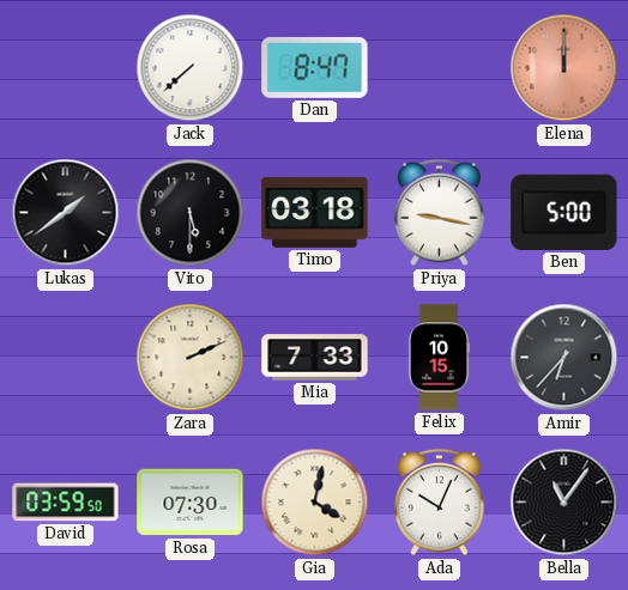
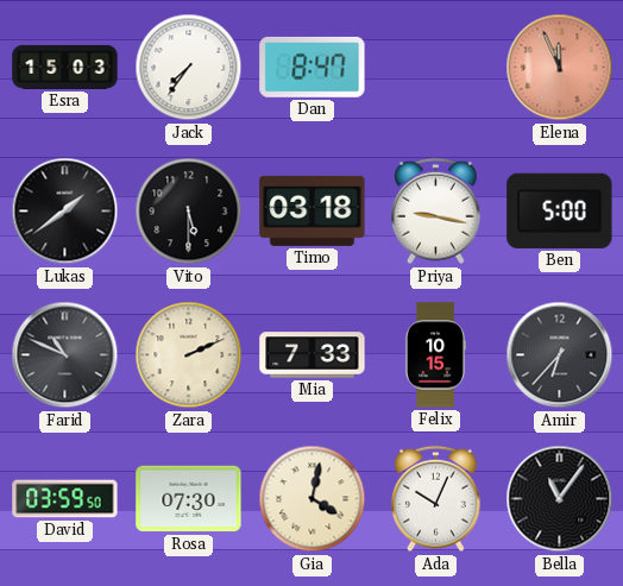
Esra: none -> 15:03
Jack: 7:38 -> 7:36
Elena: 12:00 -> 11:56
Farid: none -> 10:49
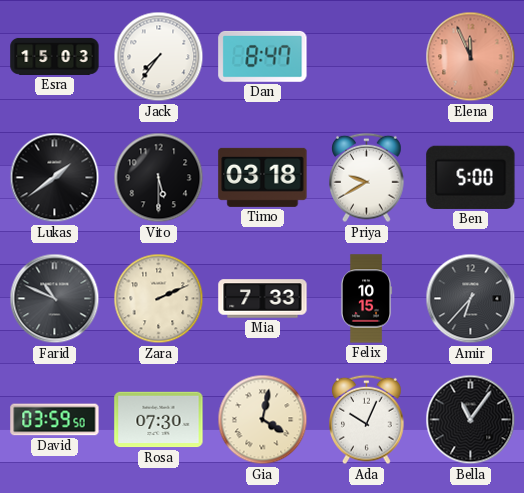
Priya: 9:17 -> 9:40
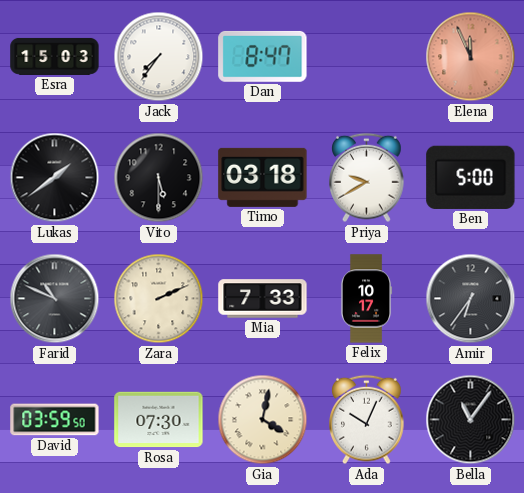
Felix: 10:15 -> 10:17
Amir: 6:37 -> 6:36
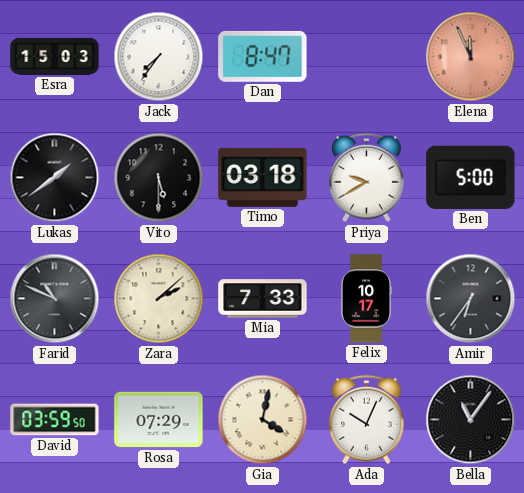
Zara: 2:11 -> 2:08
Rosa: 07:30 -> 07:29
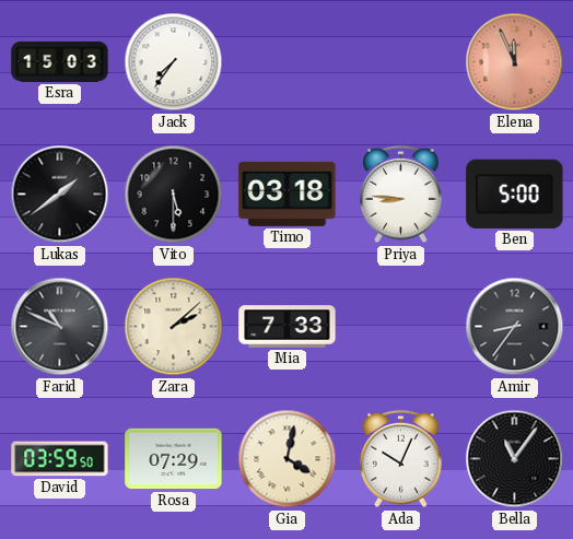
Dan: 8:47 -> none
Priya: 9:40 -> 8:46
Felix: 10:17 -> none
Amir: 6:36 -> 8:36
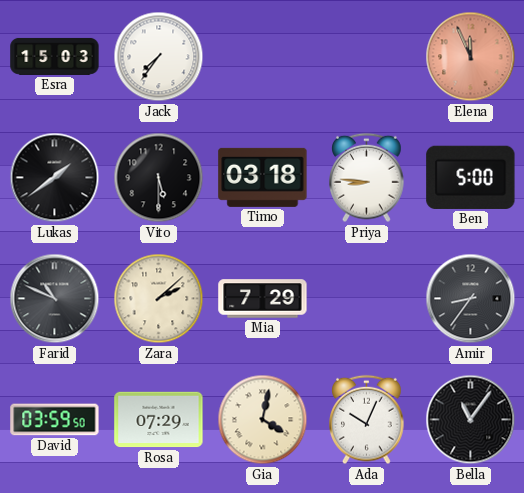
Mia: 7:33 -> 7:29
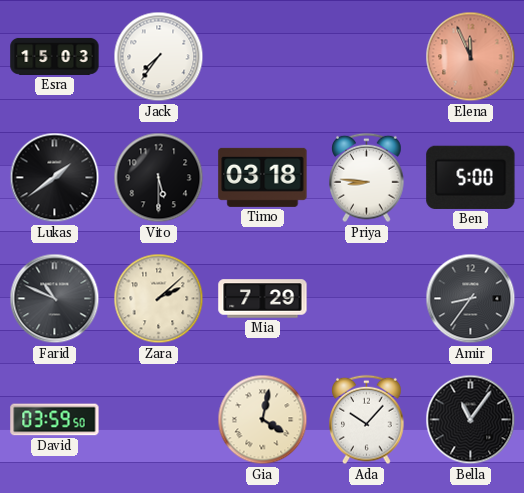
Rosa: 07:29 -> none
Ada: 10:04 -> 10:07
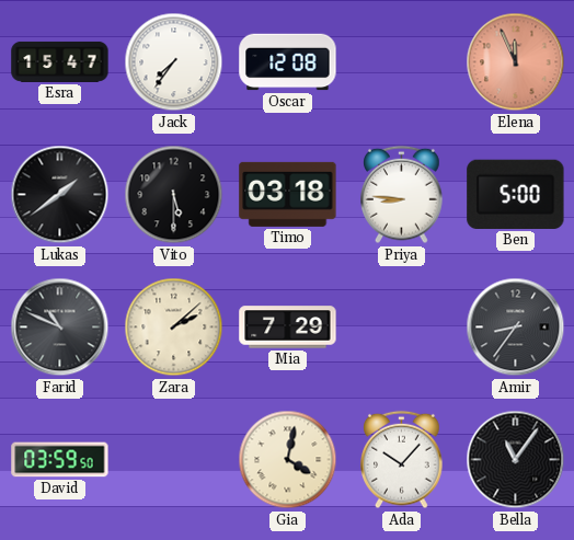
Esra: 15:03 -> 15:47
Oscar: none -> 12:08
